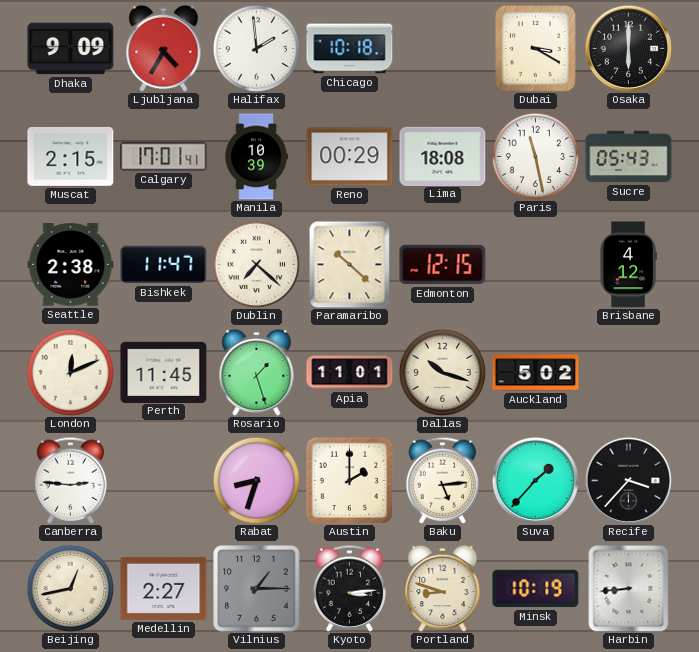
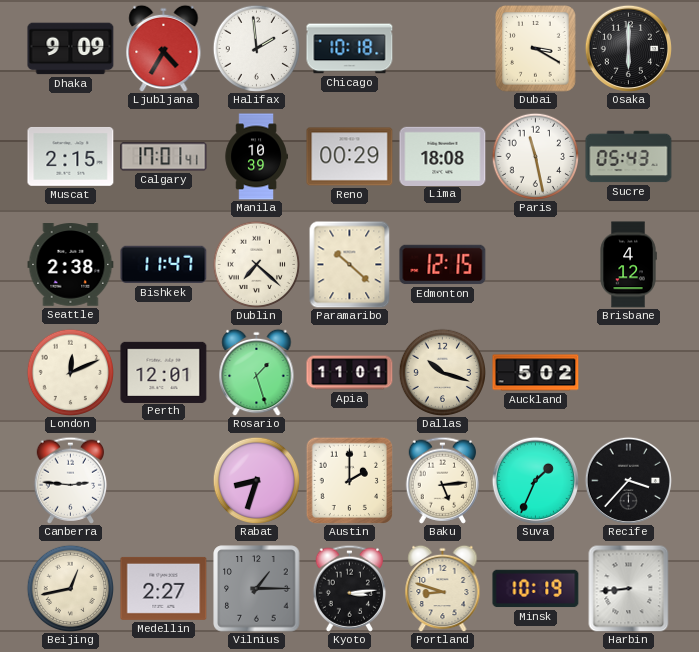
Perth: 11:45 -> 12:01
Suva: 1:37 -> 1:34
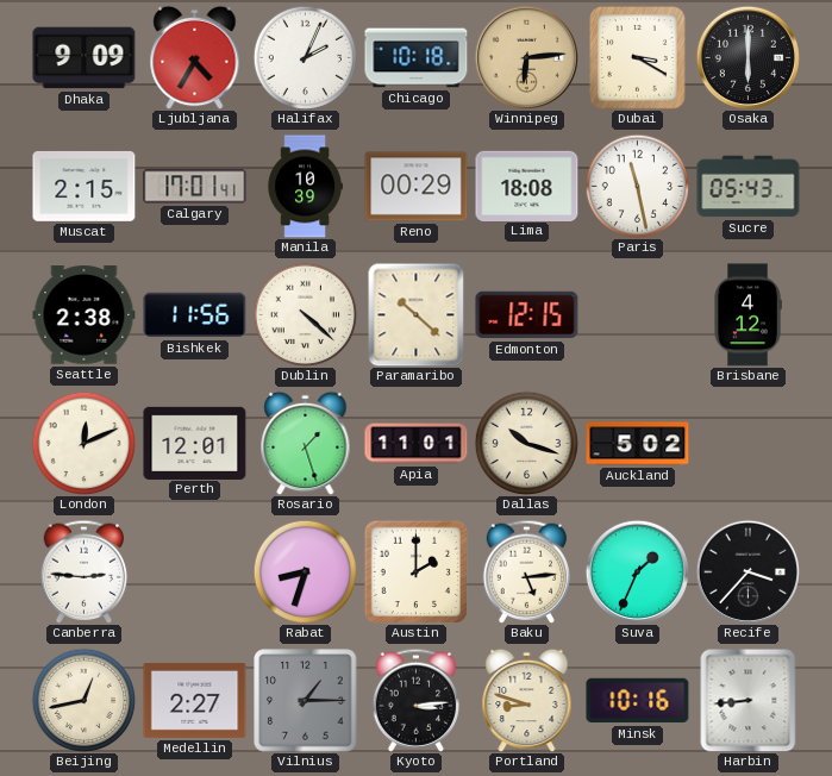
Halifax: 1:59 -> 2:04
Winnipeg: none -> 6:14
Bishkek: 11:47 -> 11:56
Dublin: 7:22 -> 4:22
Minsk: 10:19 -> 10:16
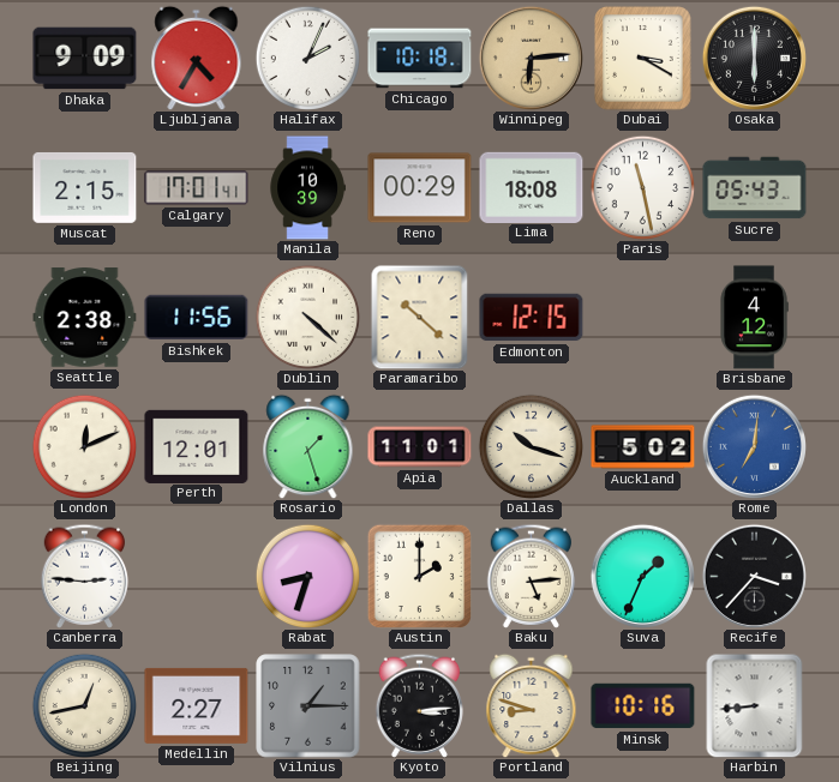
Rome: none -> 7:01
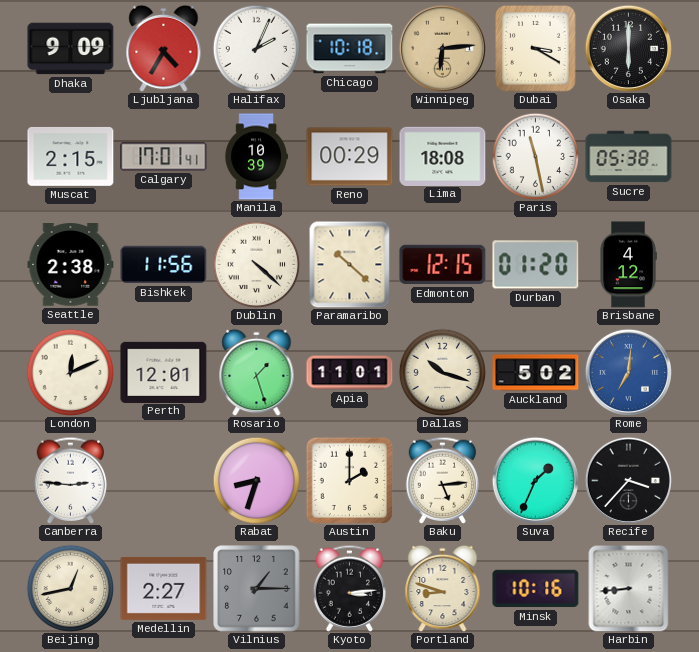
Sucre: 05:43 -> 05:38
Durban: none -> 01:20
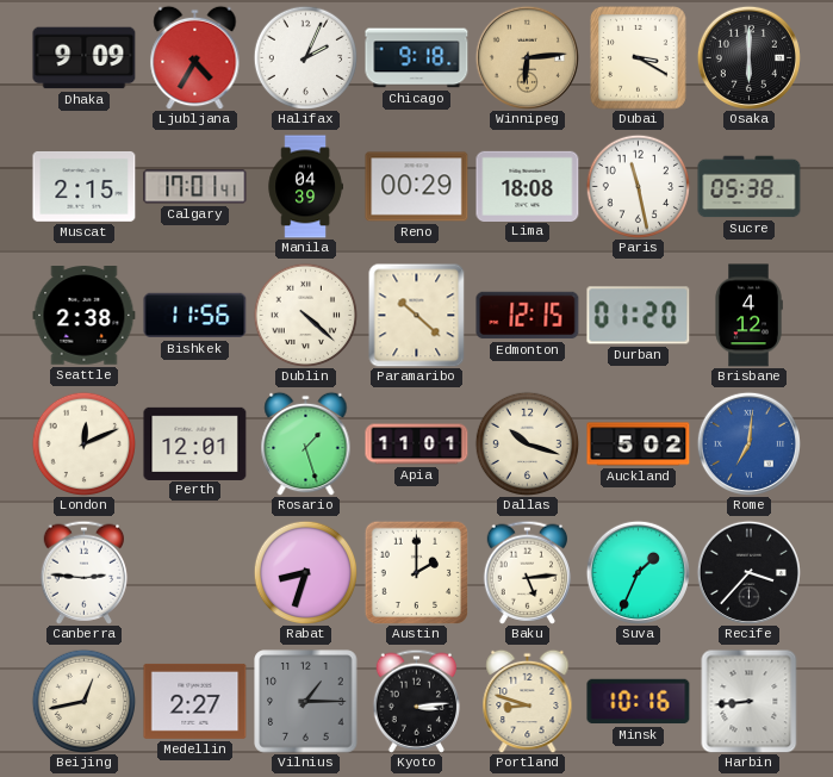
Chicago: 10:18 -> 9:18
Manila: 10:39 -> 04:39
